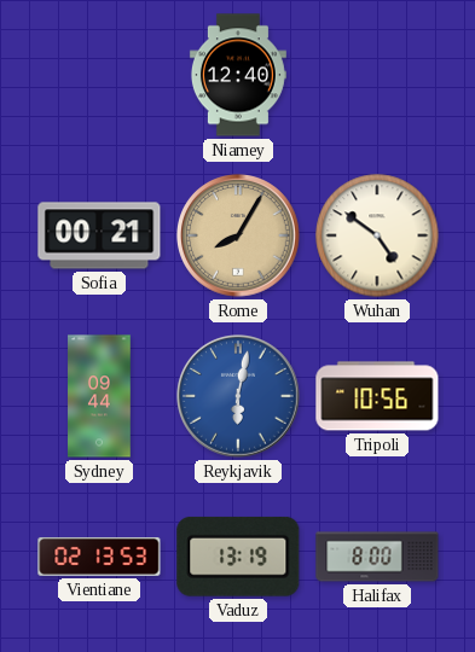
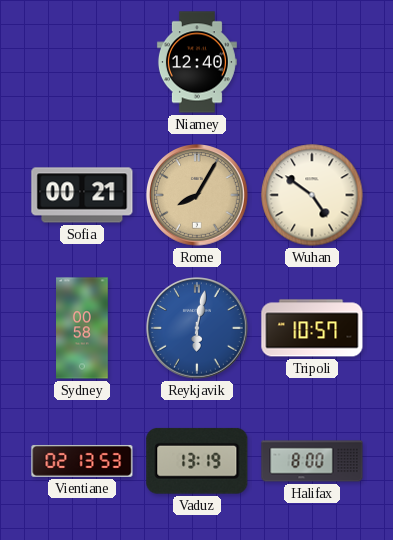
Sydney: 09:44 -> 00:58
Tripoli: 10:56 -> 10:57
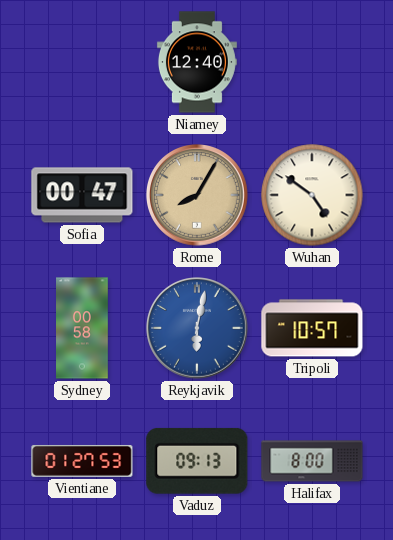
Sofia: 00:21 -> 00:47
Vientiane: 02:13 -> 01:27
Vaduz: 13:19 -> 09:13
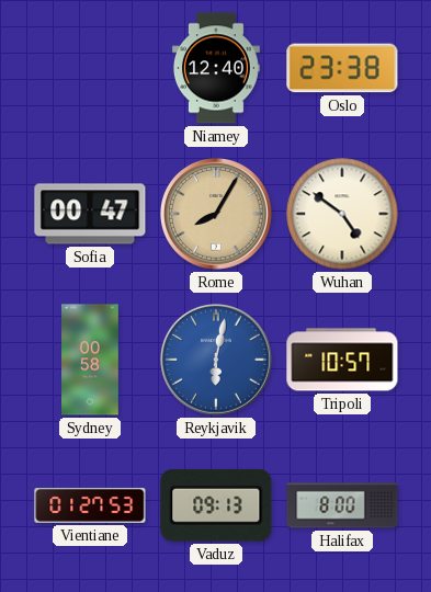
Oslo: none -> 23:38
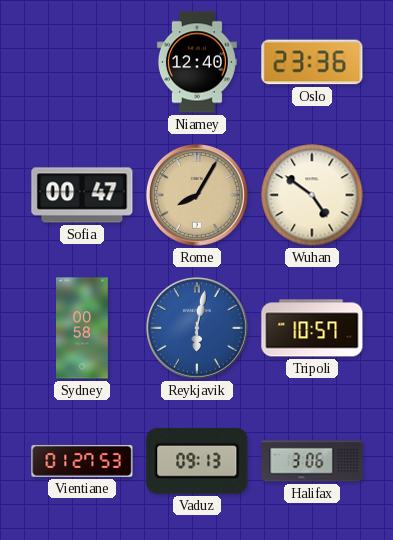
Oslo: 23:38 -> 23:36
Halifax: 8:00 -> 3:06
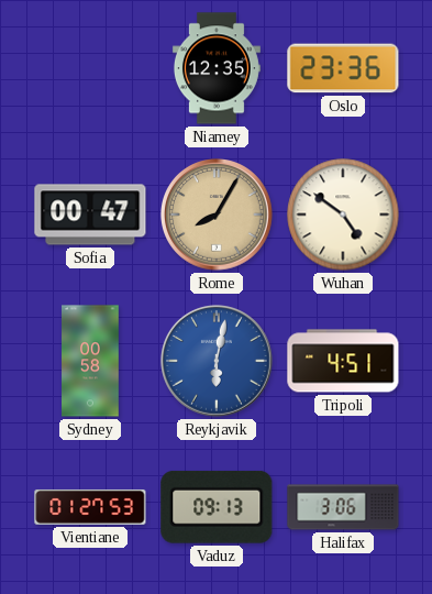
Niamey: 12:40 -> 12:35
Tripoli: 10:57 -> 4:51
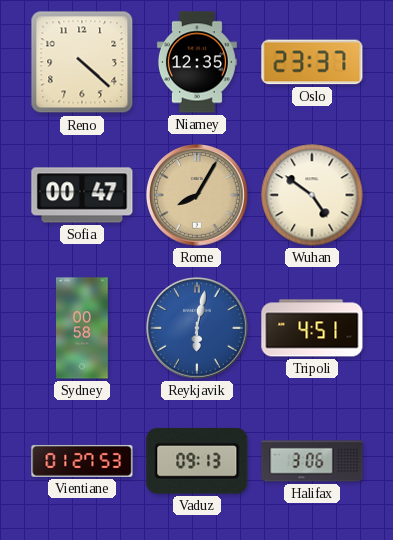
Reno: none -> 4:22
Oslo: 23:36 -> 23:37
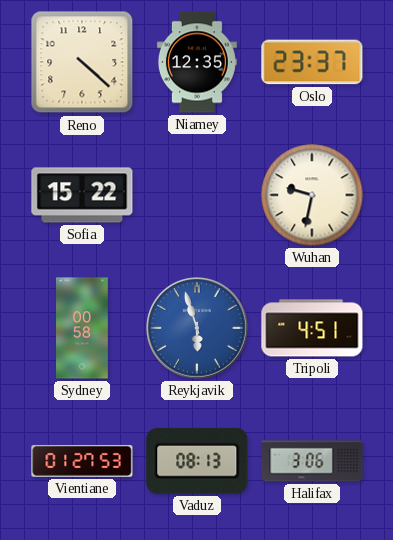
Sofia: 00:47 -> 15:22
Rome: 8:05 -> none
Wuhan: 4:51 -> 9:32
Reykjavik: 6:02 -> 5:57
Vaduz: 09:13 -> 08:13
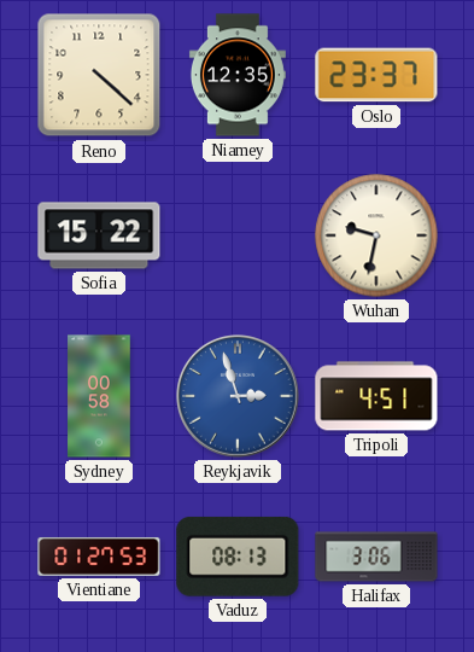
Reykjavik: 5:57 -> 2:57
